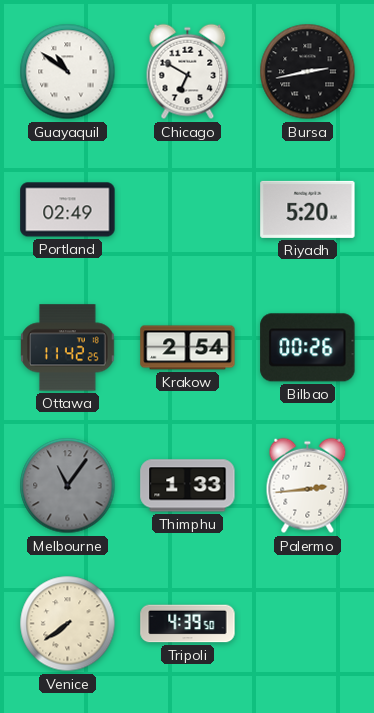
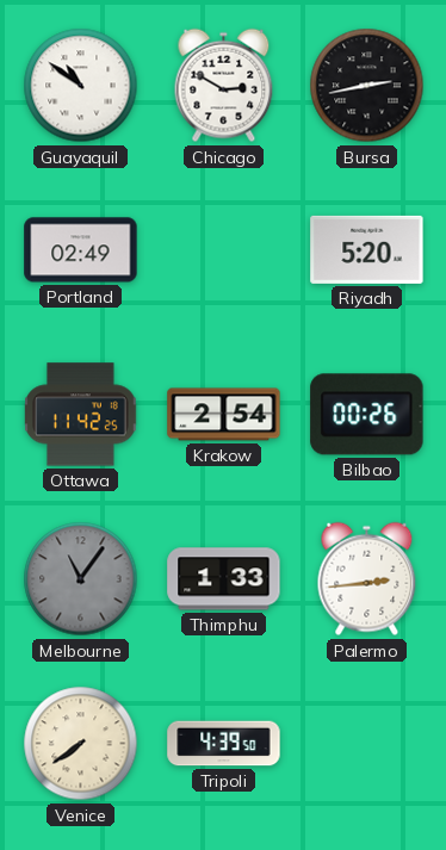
Chicago: 6:50 -> 2:50
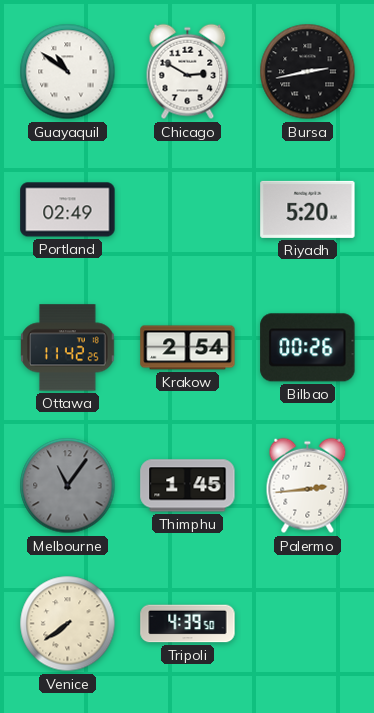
Thimphu: 1:33 -> 1:45
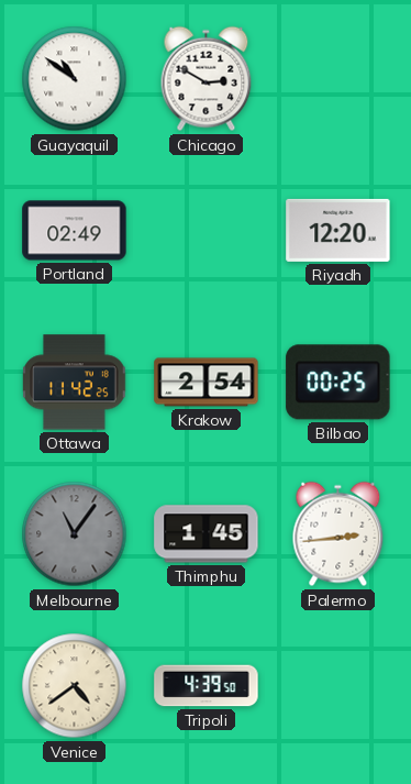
Bursa: 2:43 -> none
Riyadh: 5:20 -> 12:20
Bilbao: 00:26 -> 00:25
Venice: 7:39 -> 4:39
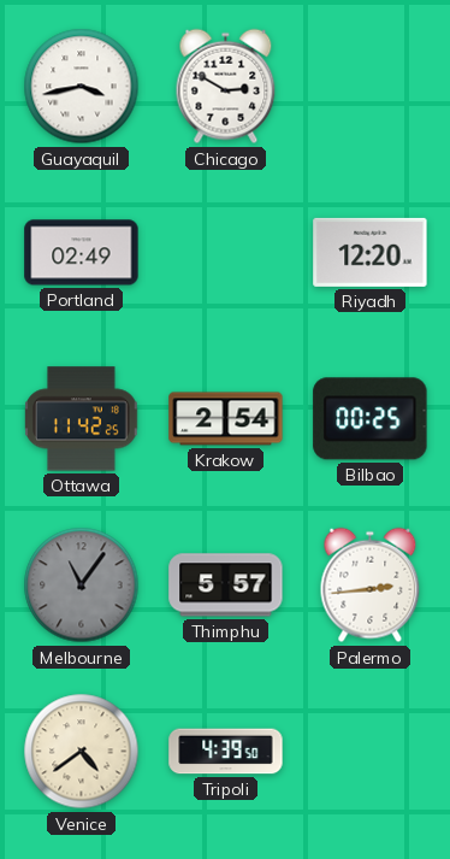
Guayaquil: 10:51 -> 3:43
Thimphu: 1:45 -> 5:57
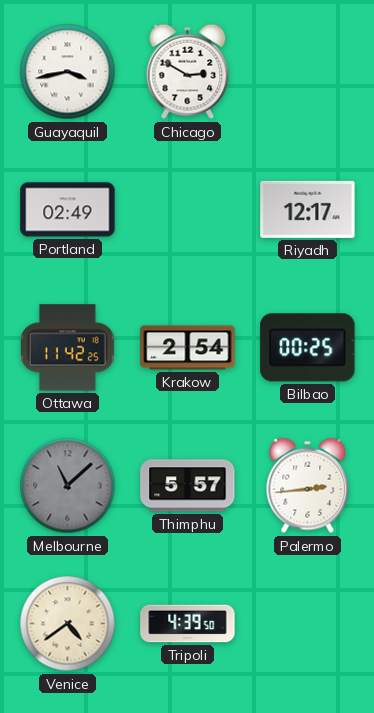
Riyadh: 12:20 -> 12:17
Melbourne: 11:06 -> 11:08
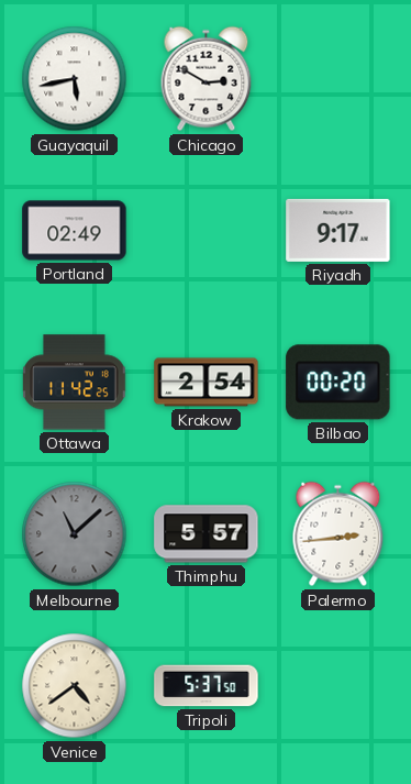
Guayaquil: 3:43 -> 5:43
Riyadh: 12:17 -> 9:17
Bilbao: 00:25 -> 00:20
Tripoli: 4:39 -> 5:37
